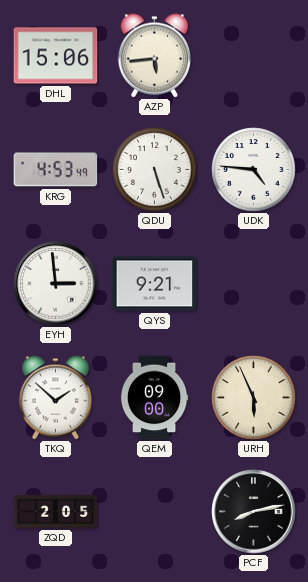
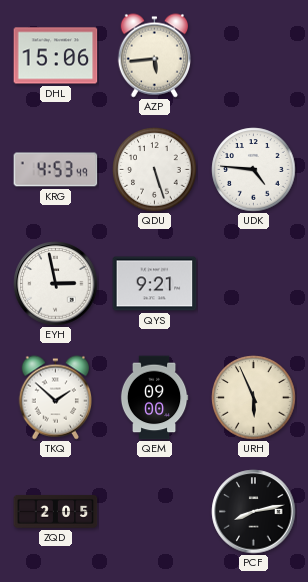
EYH: 2:59 -> 2:58
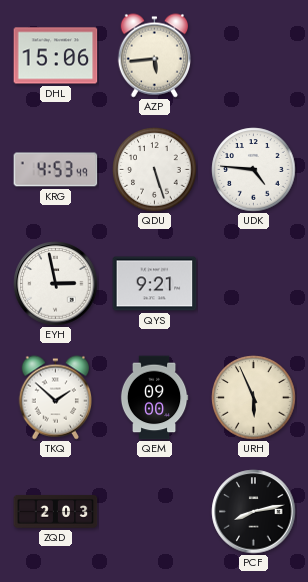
ZQD: 2:05 -> 2:03
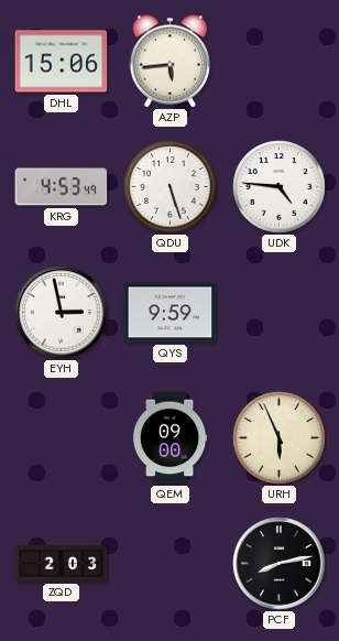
QYS: 9:21 -> 9:59
TKQ: 1:52 -> none
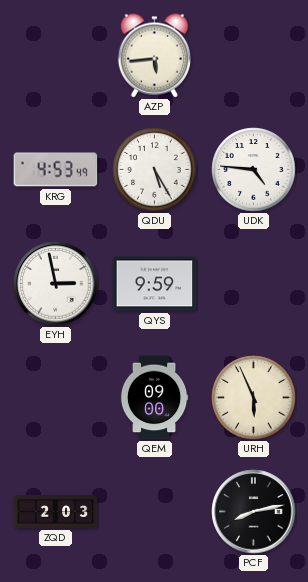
DHL: 15:06 -> none
QDU: 5:27 -> 5:25
